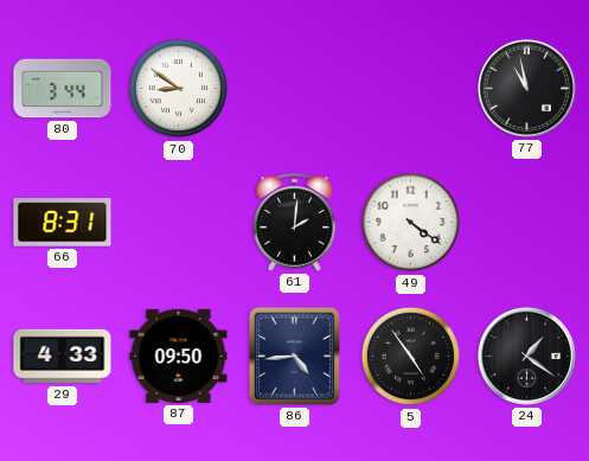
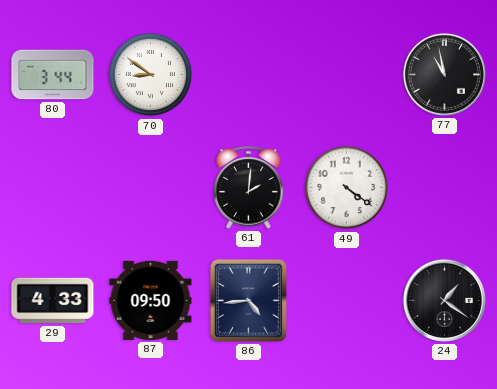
66: 8:31 -> none
5: 4:54 -> none
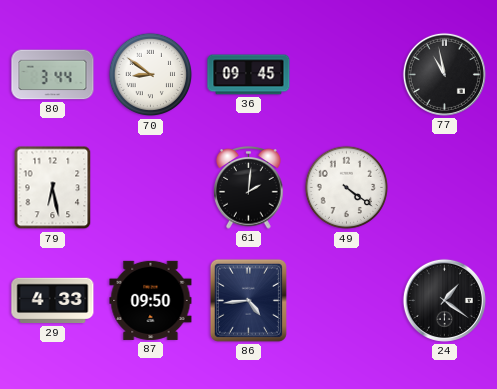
36: none -> 09:45
79: none -> 6:28
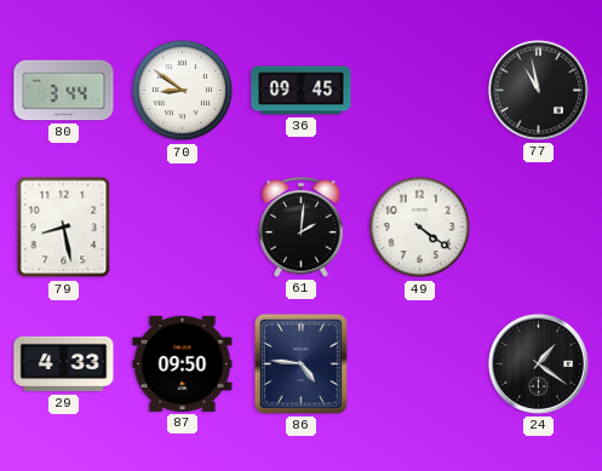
79: 6:28 -> 8:28
86: 4:44 -> 4:46
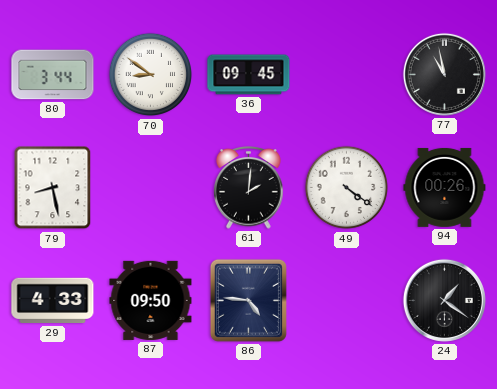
94: none -> 00:26
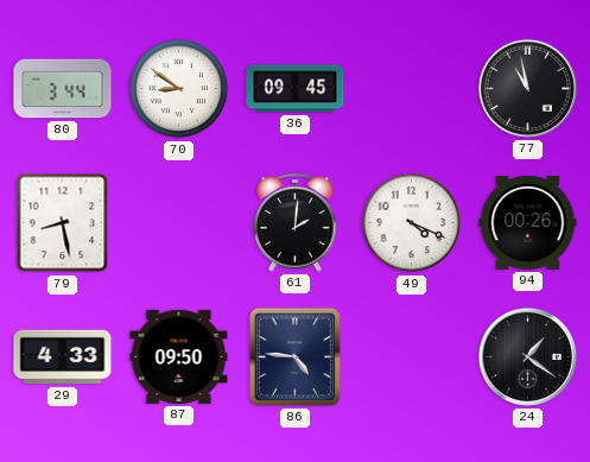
49: 4:21 -> 4:19
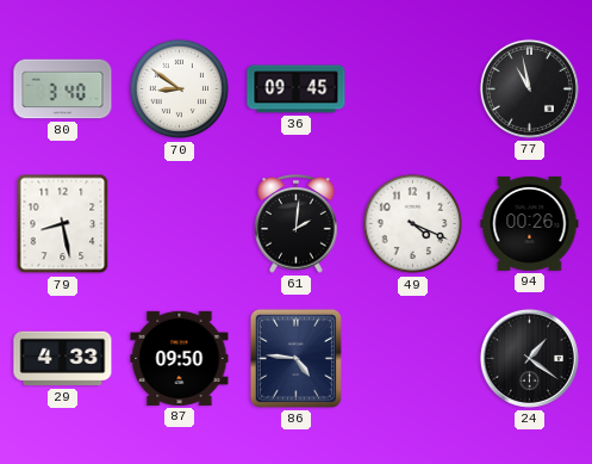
80: 3:44 -> 3:40
